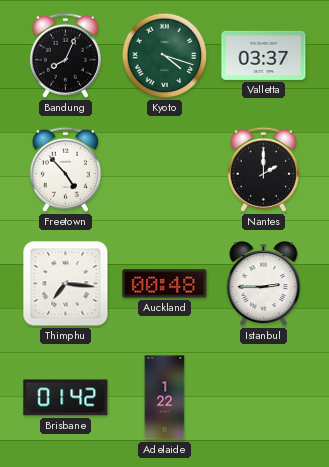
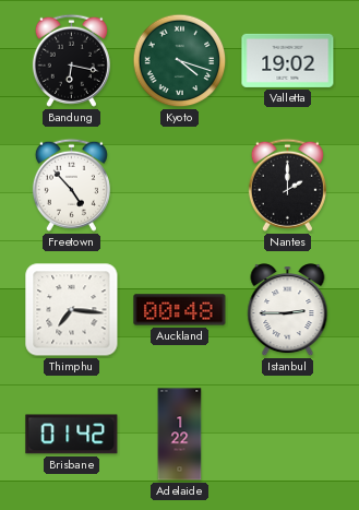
Bandung: 8:04 -> 6:17
Valletta: 03:37 -> 19:02
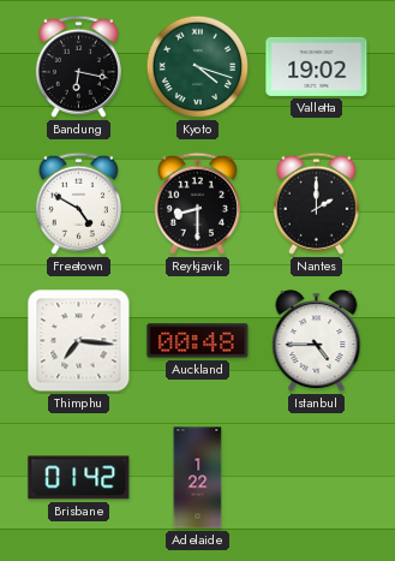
Freetown: 4:53 -> 4:50
Reykjavik: none -> 8:30
Istanbul: 2:45 -> 4:45
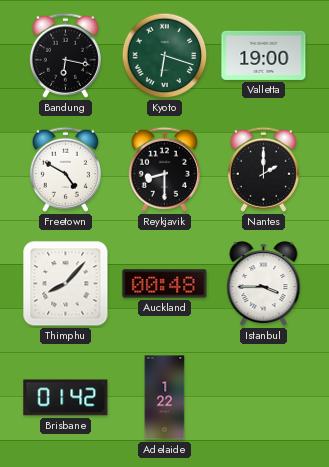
Kyoto: 4:18 -> 6:18
Valletta: 19:02 -> 19:00
Thimphu: 7:16 -> 8:07
Istanbul: 4:45 -> 3:45
